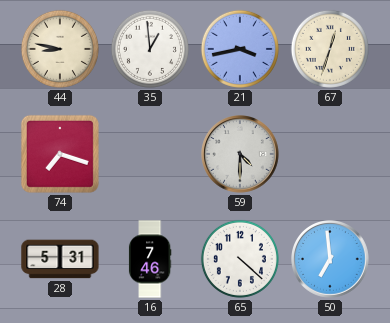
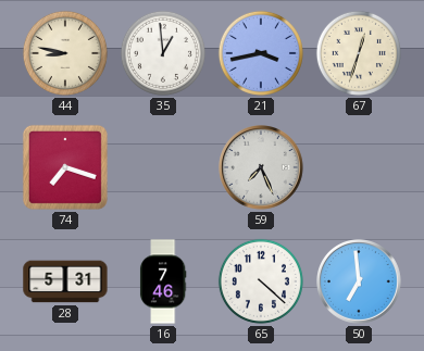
59: 4:30 -> 7:26
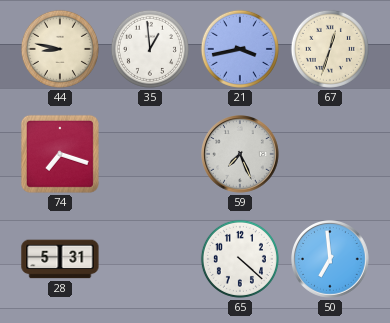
16: 7:46 -> none
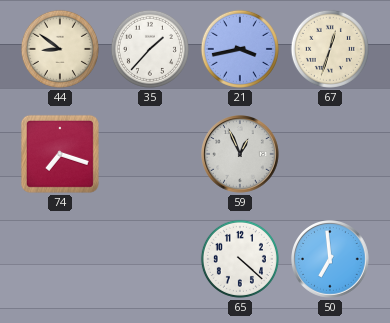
44: 8:47 -> 8:51
35: 12:59 -> 1:37
59: 7:26 -> 12:56
28: 5:31 -> none
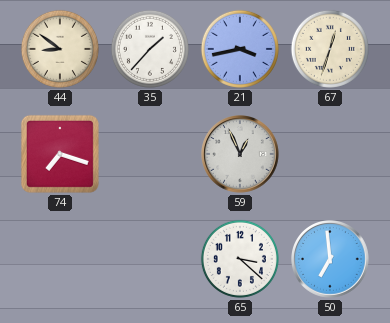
65: 4:22 -> 3:22
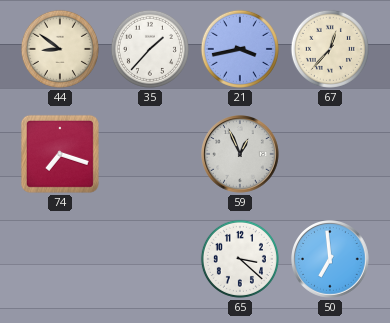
67: 12:33 -> 12:37
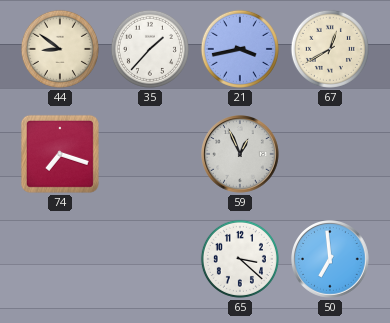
67: 12:37 -> 12:40
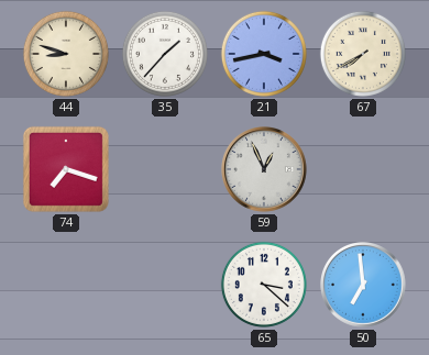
44: 8:51 -> 8:48
67: 12:40 -> 7:40
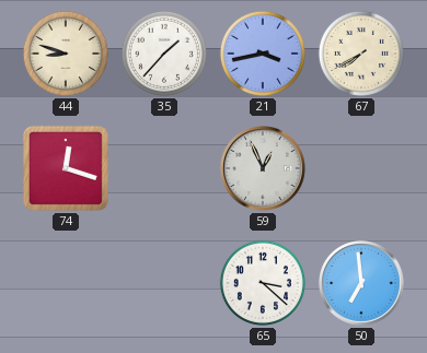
74: 7:18 -> 12:18
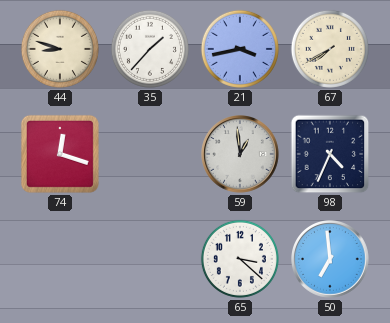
59: 12:56 -> 12:59
98: none -> 4:34
